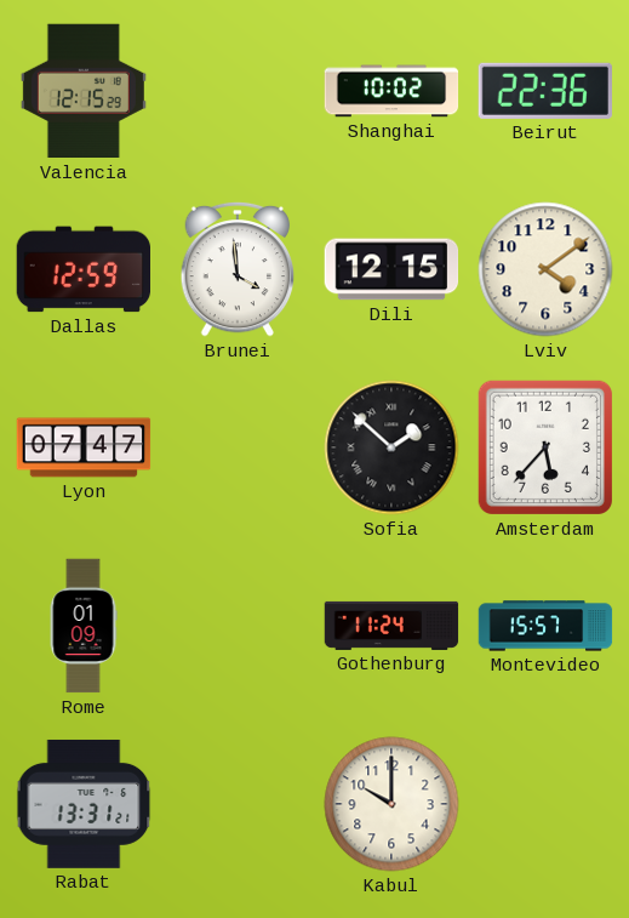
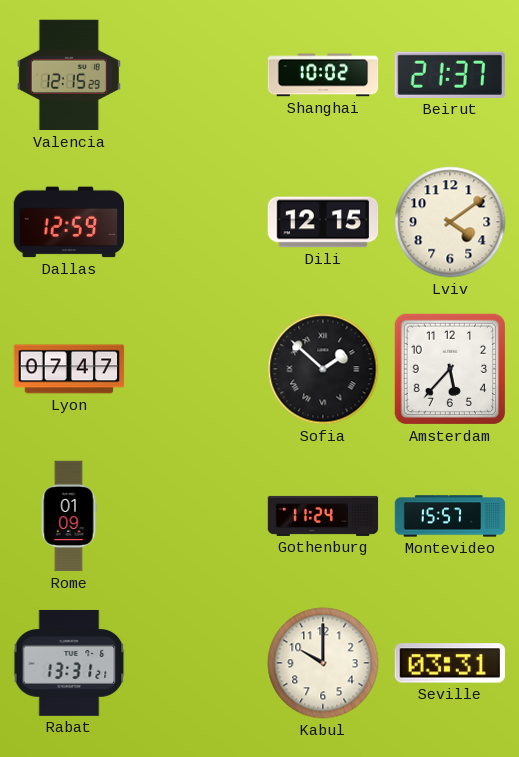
Beirut: 22:36 -> 21:37
Brunei: 3:59 -> none
Seville: none -> 03:31
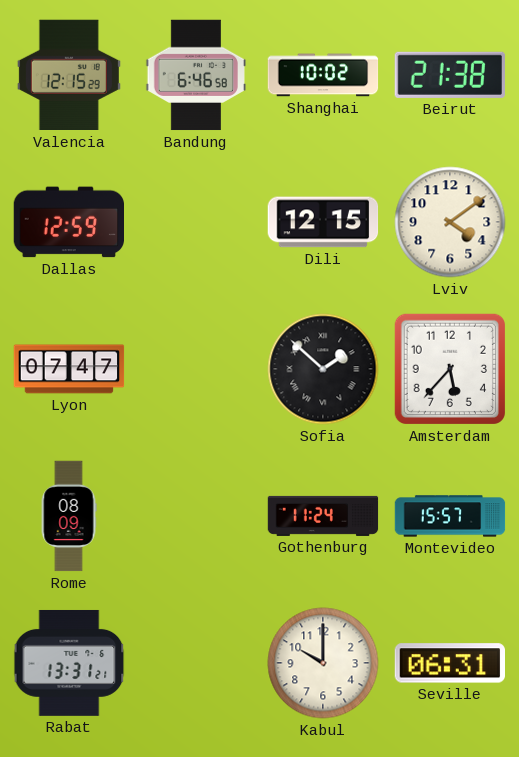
Bandung: none -> 6:46
Beirut: 21:37 -> 21:38
Rome: 01:09 -> 08:09
Seville: 03:31 -> 06:31
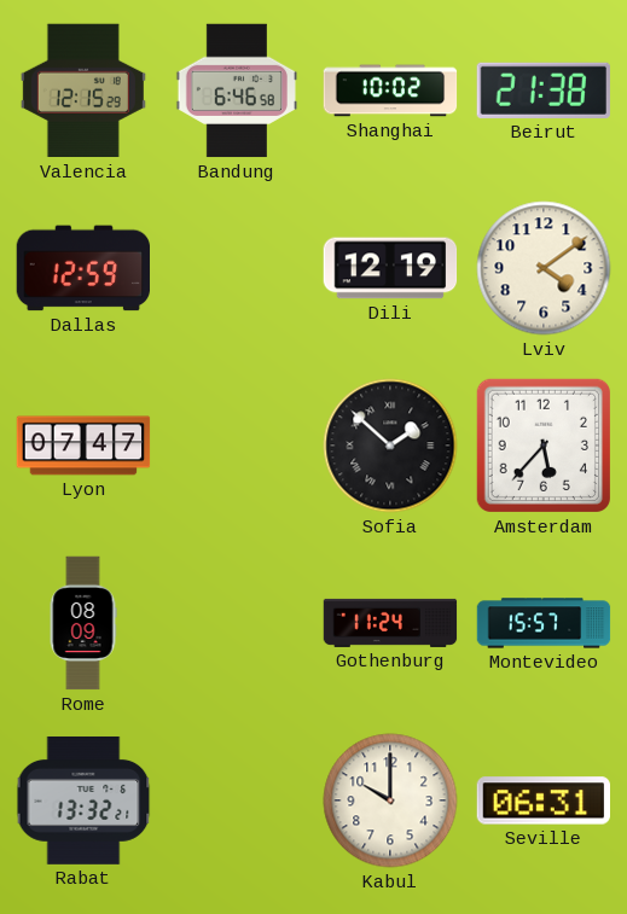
Dili: 12:15 -> 12:19
Rabat: 13:31 -> 13:32
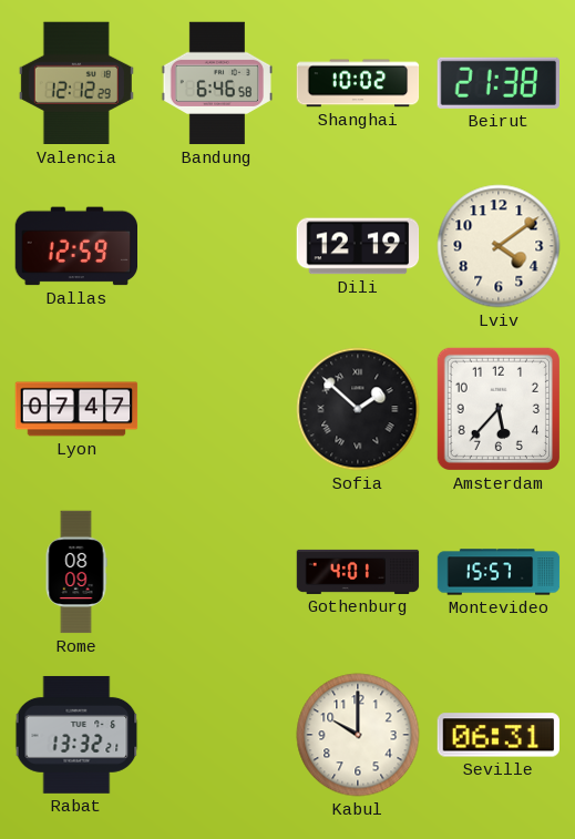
Valencia: 12:15 -> 12:12
Gothenburg: 11:24 -> 4:01
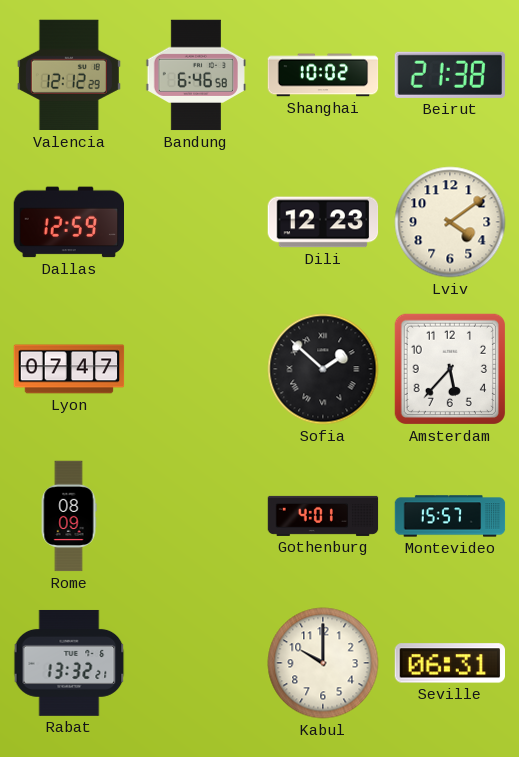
Dili: 12:19 -> 12:23
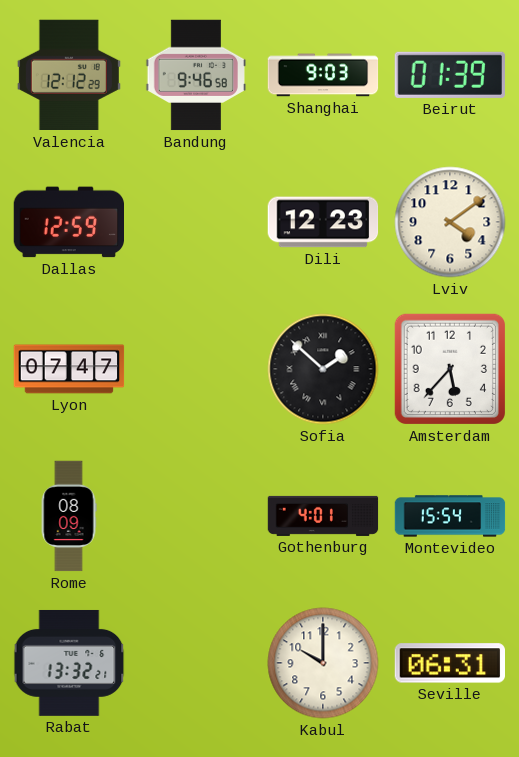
Bandung: 6:46 -> 9:46
Shanghai: 10:02 -> 9:03
Beirut: 21:38 -> 01:39
Montevideo: 15:57 -> 15:54
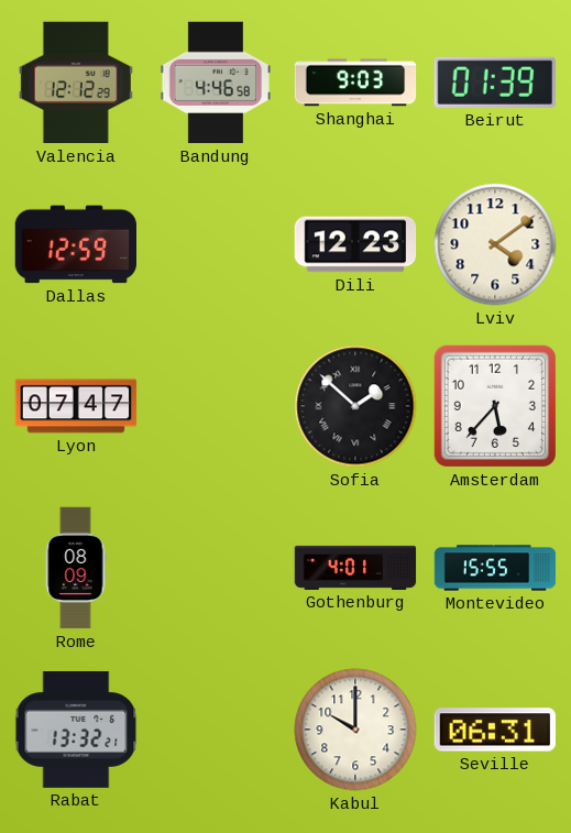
Bandung: 9:46 -> 4:46
Montevideo: 15:54 -> 15:55
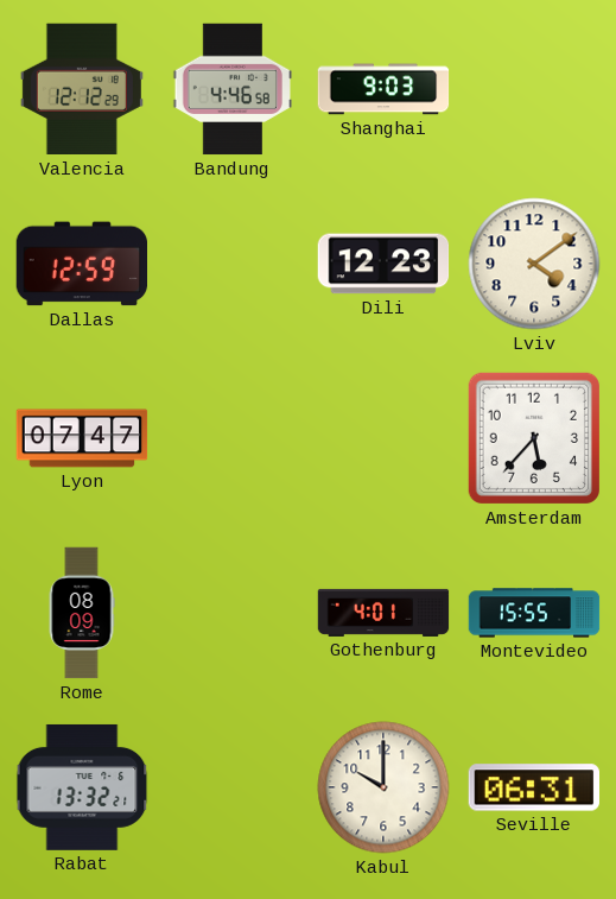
Beirut: 01:39 -> none
Sofia: 1:52 -> none
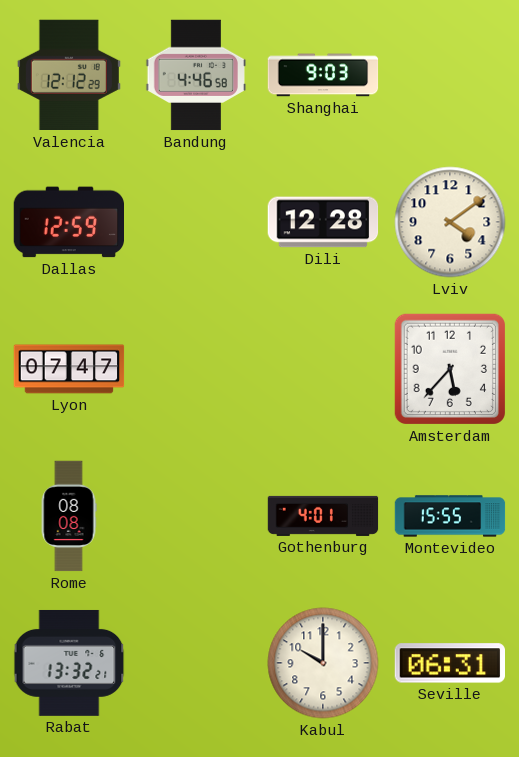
Dili: 12:23 -> 12:28
Rome: 08:09 -> 08:08
